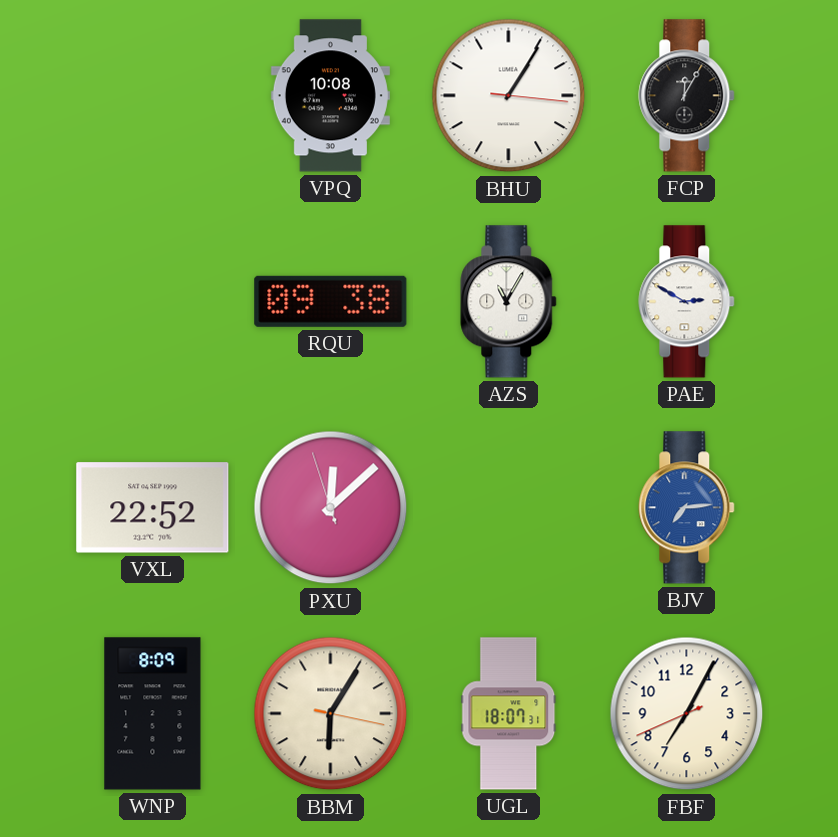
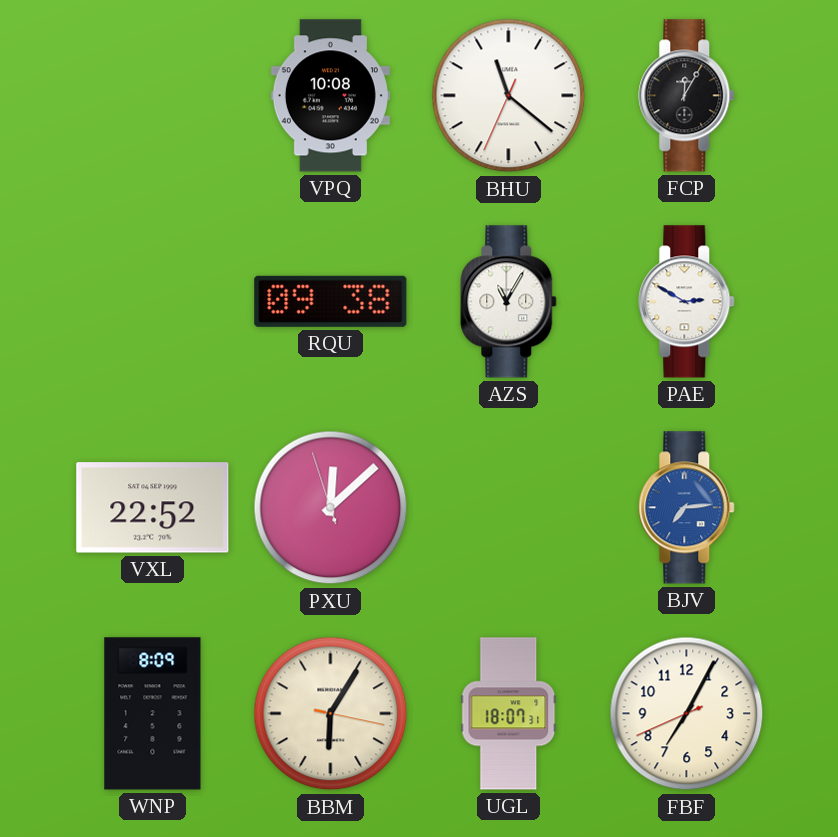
BHU: 1:05 -> 11:21
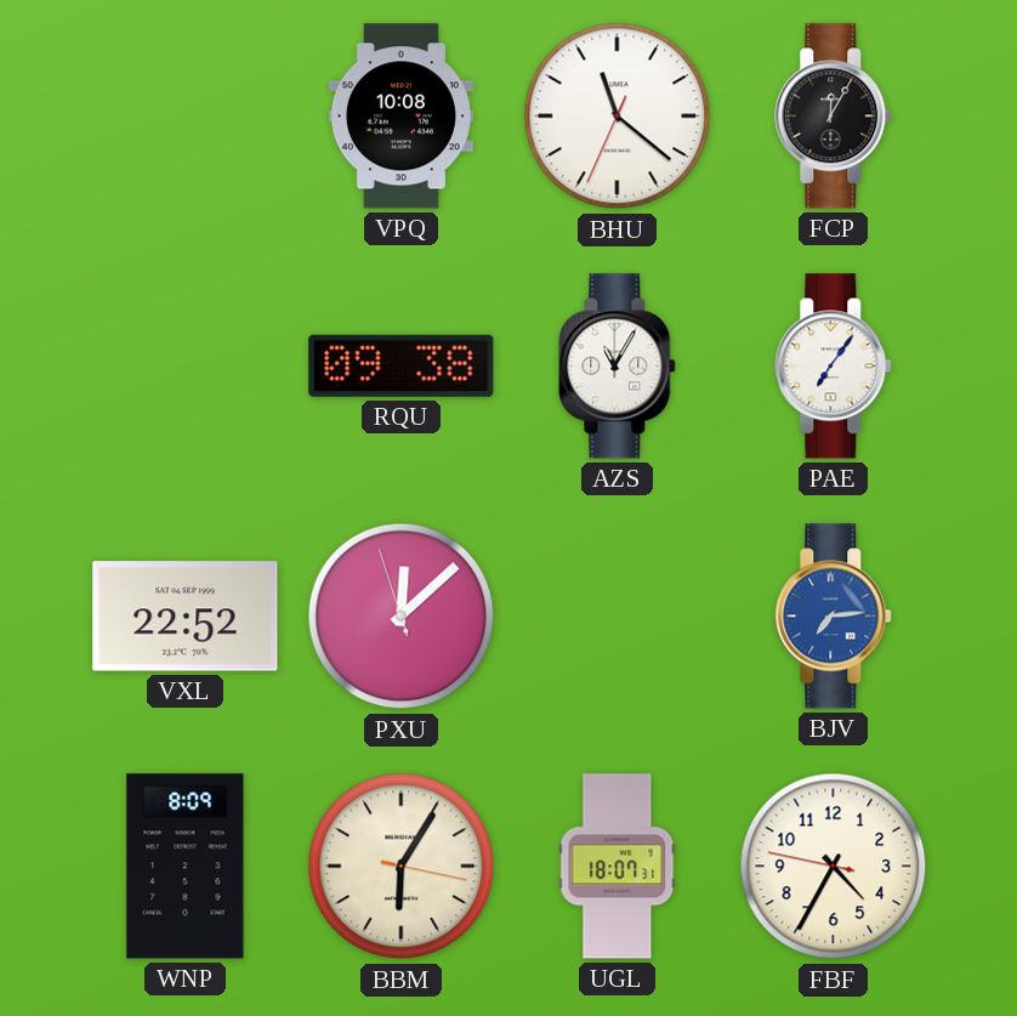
PAE: 2:50 -> 7:06
FBF: 7:04 -> 4:34
